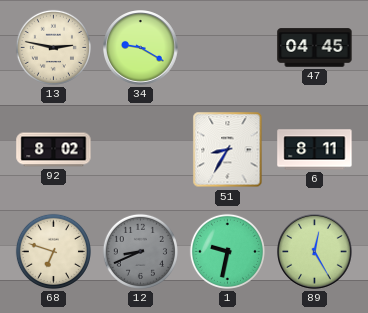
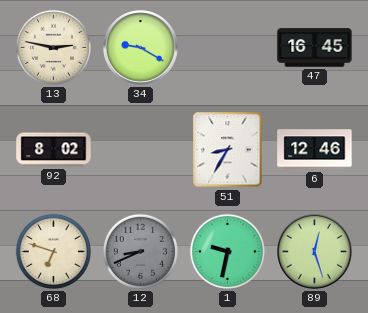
47: 04:45 -> 16:45
6: 8:11 -> 12:46
89: 12:25 -> 12:27
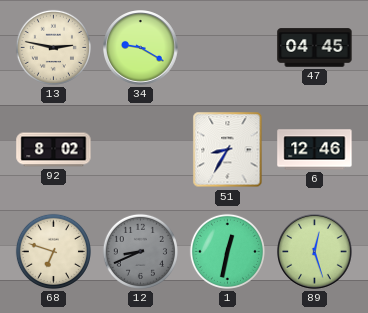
47: 16:45 -> 04:45
1: 9:32 -> 12:32
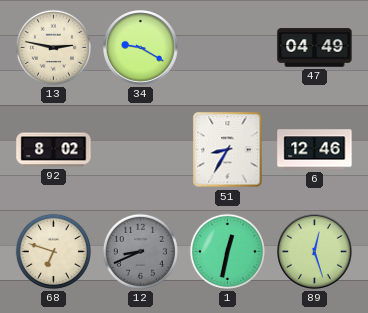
47: 04:45 -> 04:49
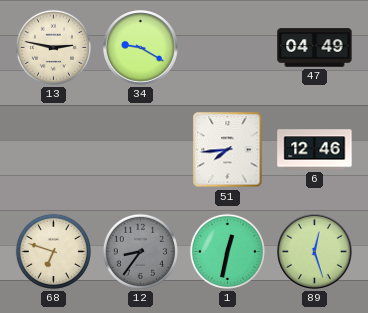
92: 8:02 -> none
51: 8:35 -> 7:44
12: 8:41 -> 8:36
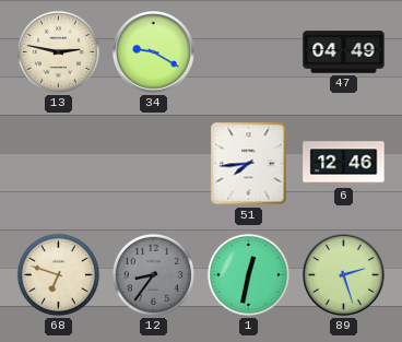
89: 12:27 -> 2:27
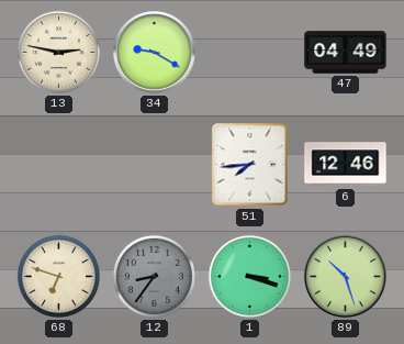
1: 12:32 -> 3:18
89: 2:27 -> 10:27
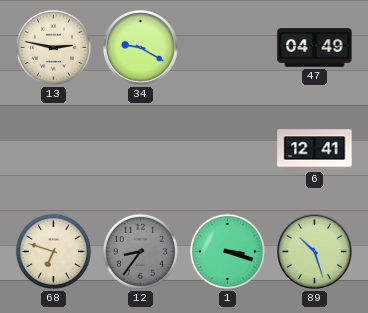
51: 7:44 -> none
6: 12:46 -> 12:41
